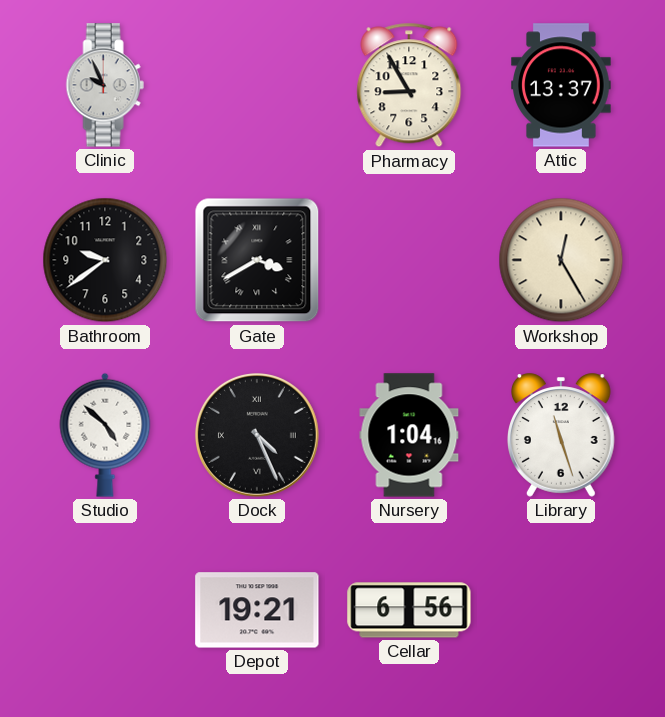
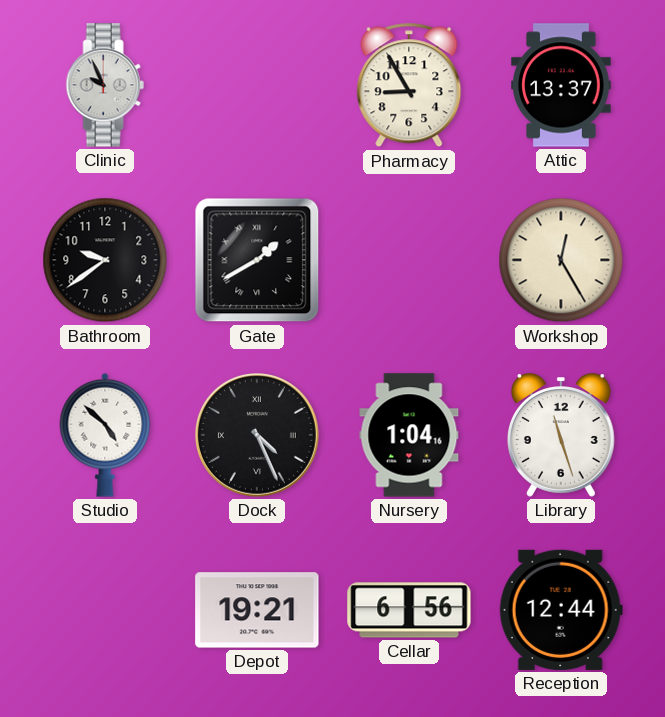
Gate: 3:40 -> 1:40
Reception: none -> 12:44
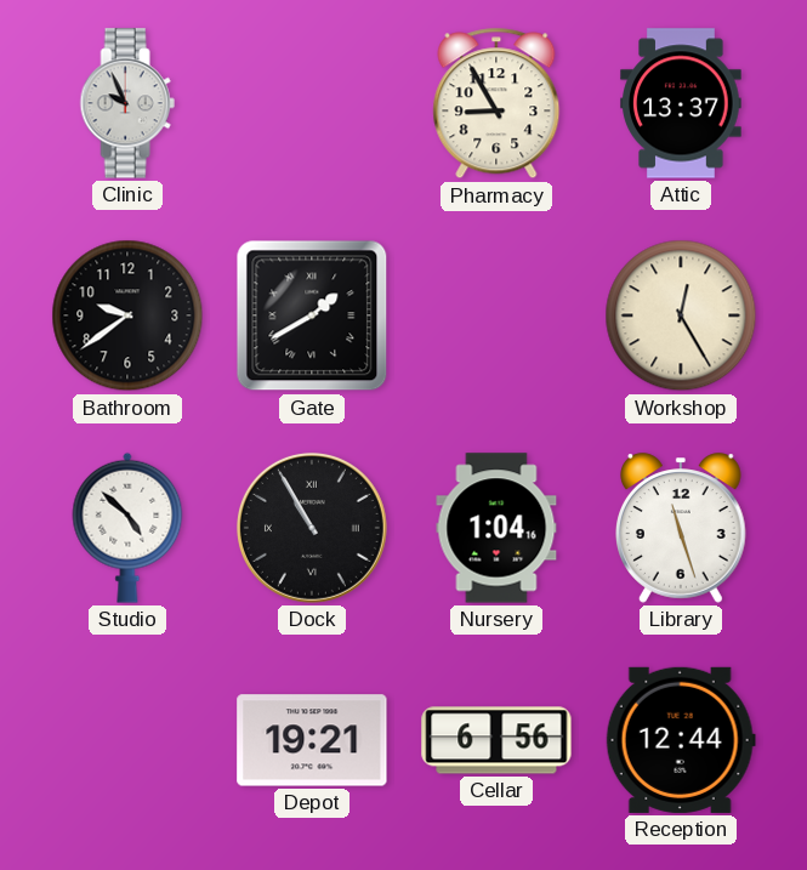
Dock: 4:26 -> 10:55
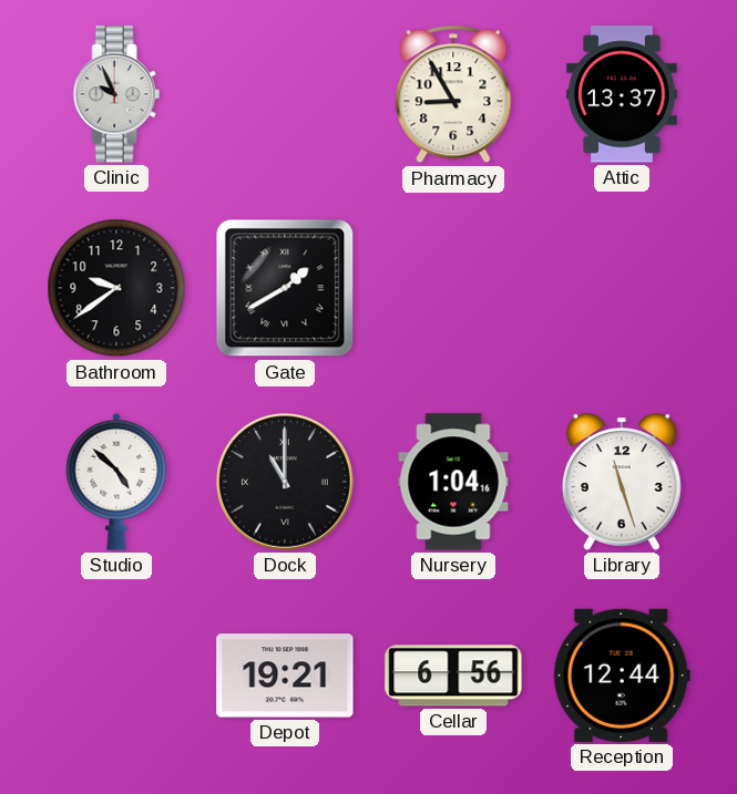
Workshop: 12:25 -> none
Dock: 10:55 -> 11:00
